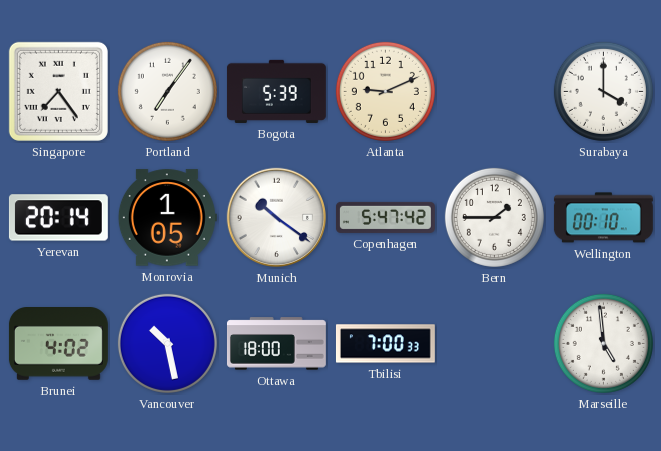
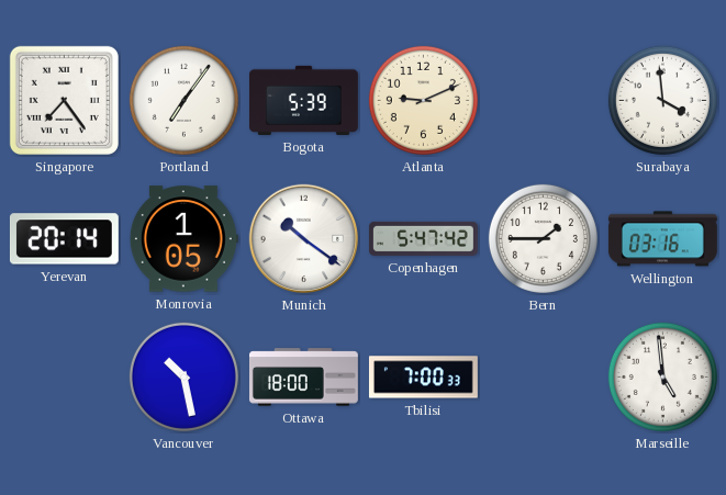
Surabaya: 4:00 -> 3:59
Wellington: 00:10 -> 03:16
Brunei: 4:02 -> none
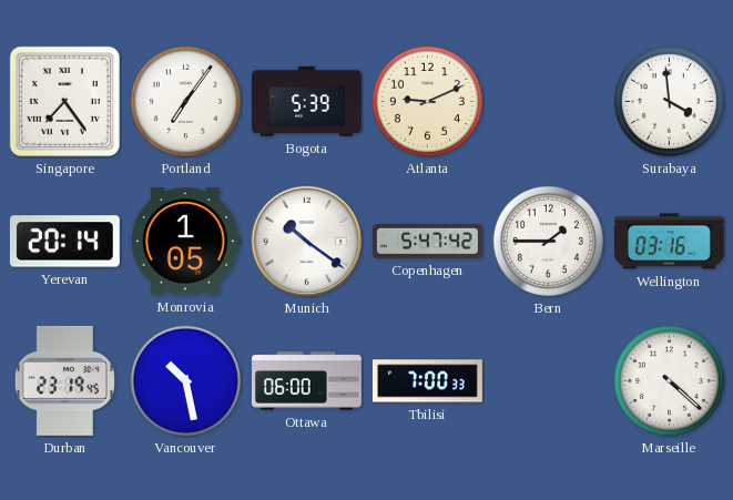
Durban: none -> 23:19
Ottawa: 18:00 -> 06:00
Marseille: 4:59 -> 4:22
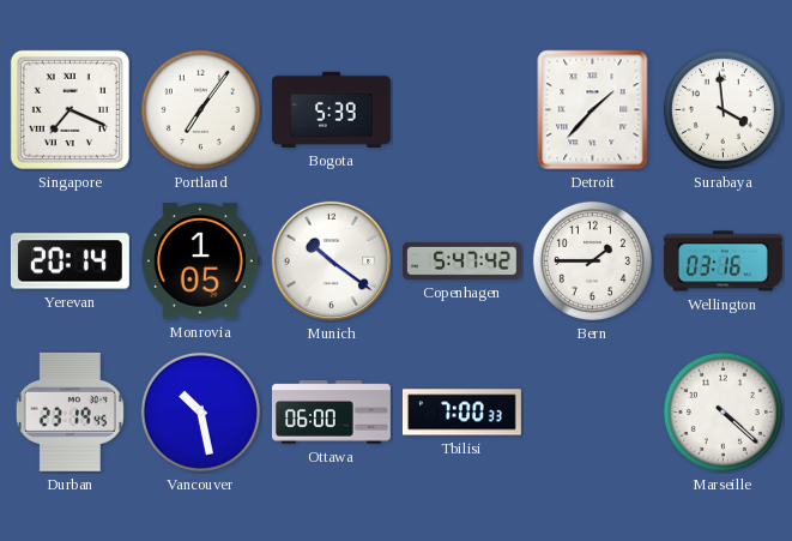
Singapore: 7:24 -> 7:19
Atlanta: 9:11 -> none
Detroit: none -> 1:37
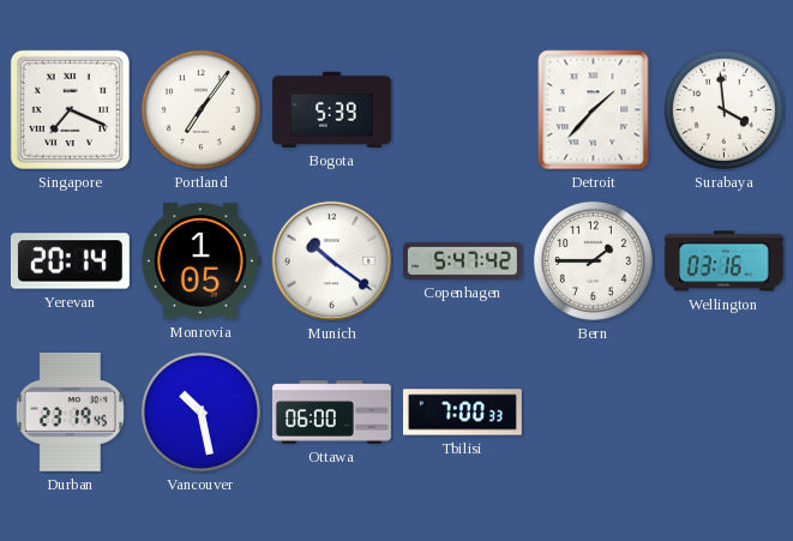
Marseille: 4:22 -> none
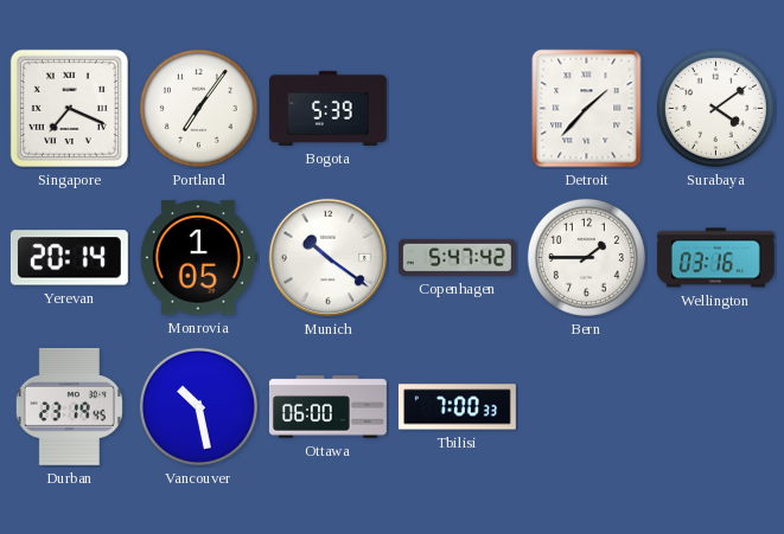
Surabaya: 3:59 -> 4:09
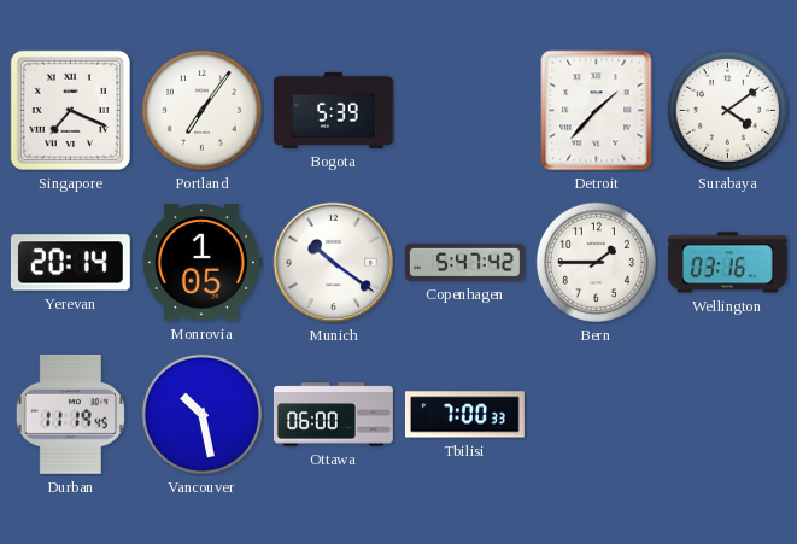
Durban: 23:19 -> 11:19
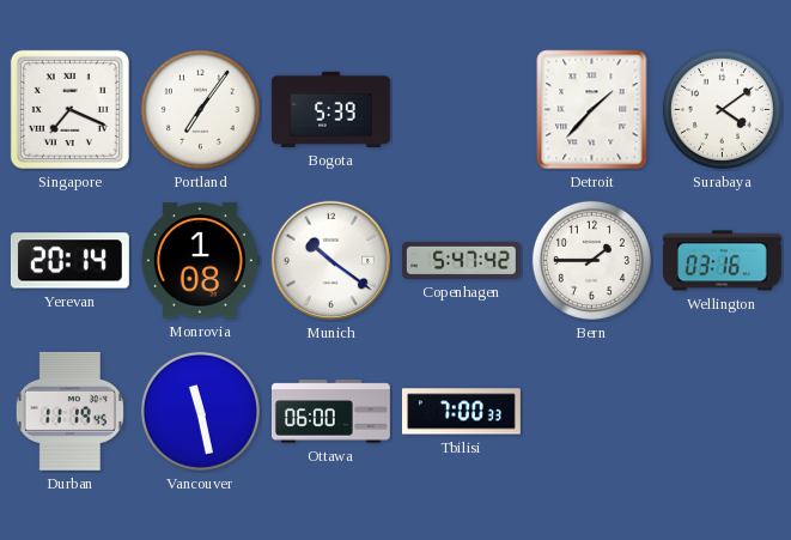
Monrovia: 1:05 -> 1:08
Vancouver: 10:28 -> 11:28
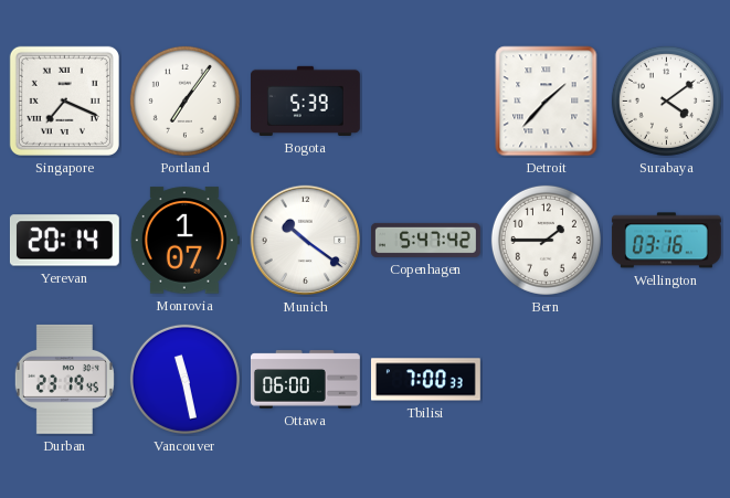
Monrovia: 1:08 -> 1:07
Durban: 11:19 -> 23:19
